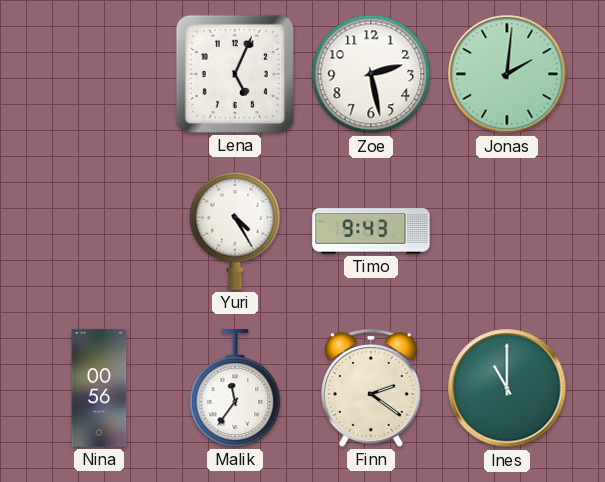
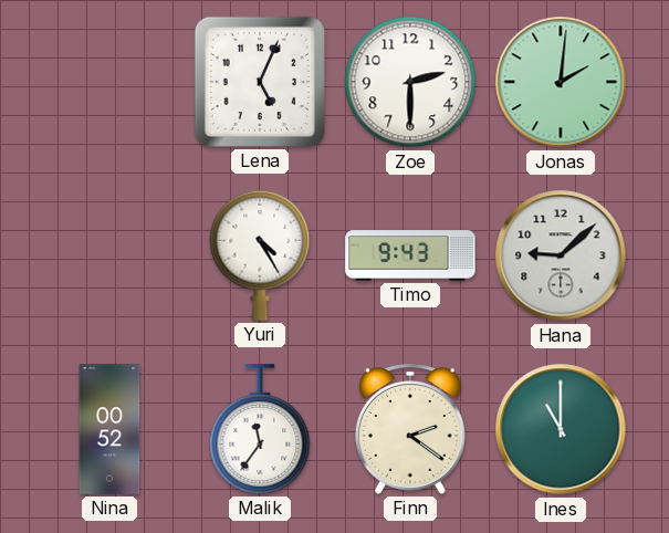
Zoe: 2:28 -> 2:30
Hana: none -> 9:08
Nina: 00:56 -> 00:52
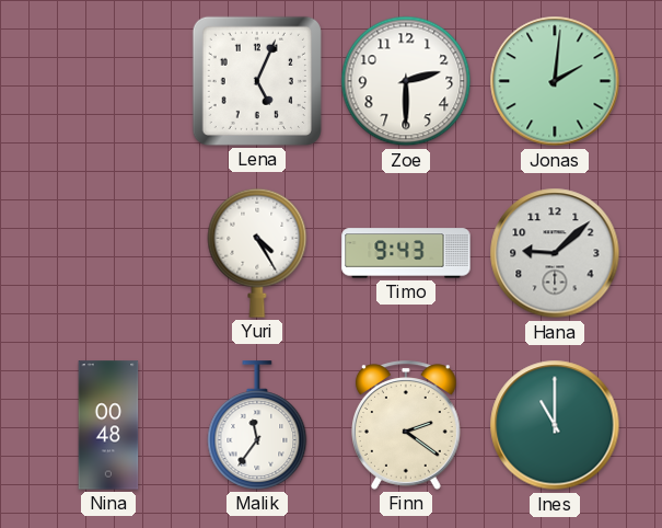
Nina: 00:52 -> 00:48
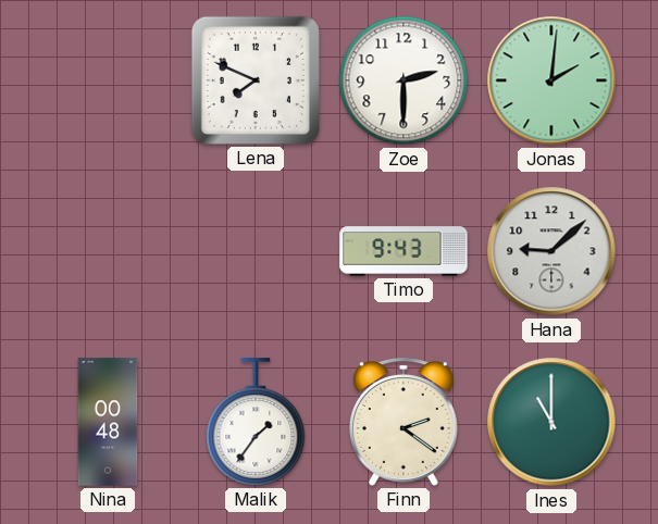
Lena: 5:04 -> 7:49
Yuri: 4:25 -> none
Malik: 11:36 -> 1:36
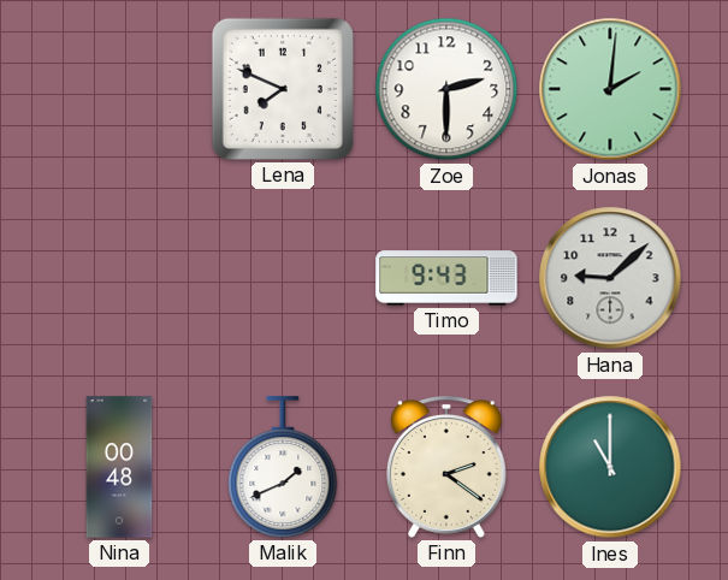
Malik: 1:36 -> 1:41
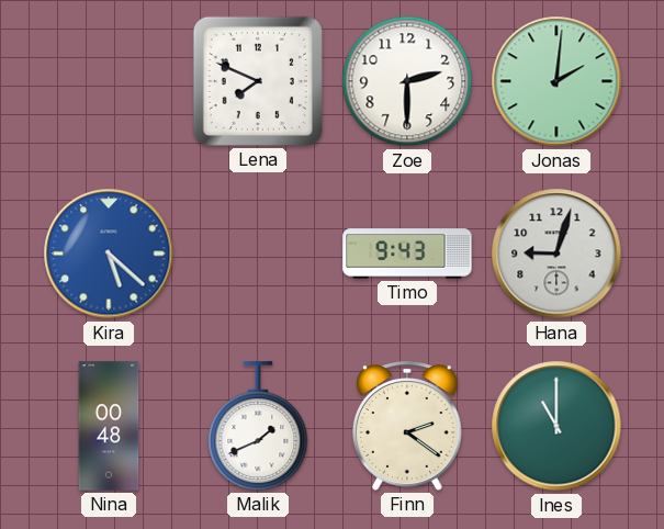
Kira: none -> 5:22
Hana: 9:08 -> 9:03
